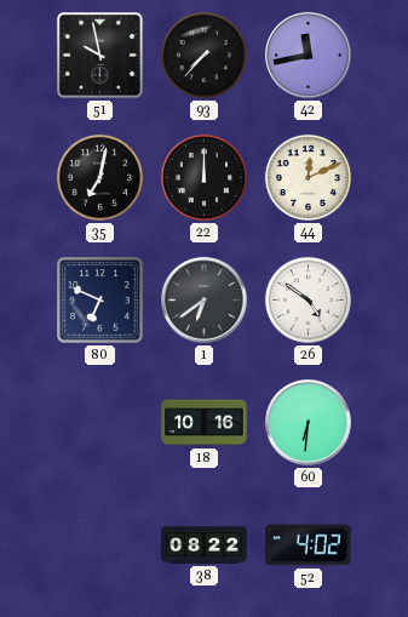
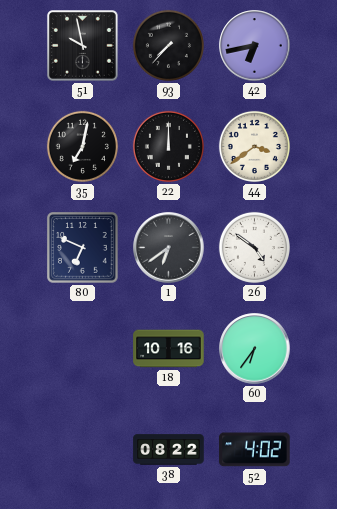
42: 11:43 -> 6:43
44: 12:11 -> 3:39
60: 6:31 -> 6:36
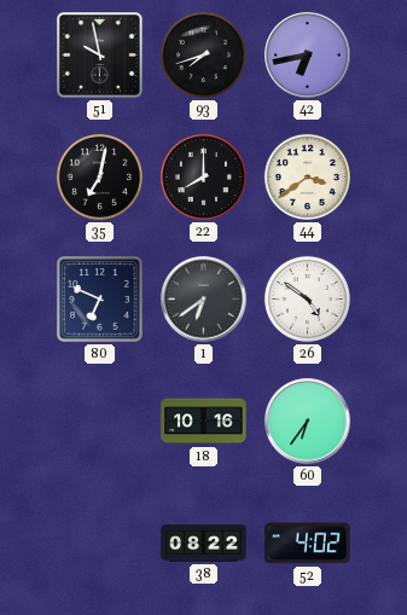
93: 7:37 -> 7:42
22: 12:00 -> 8:00
